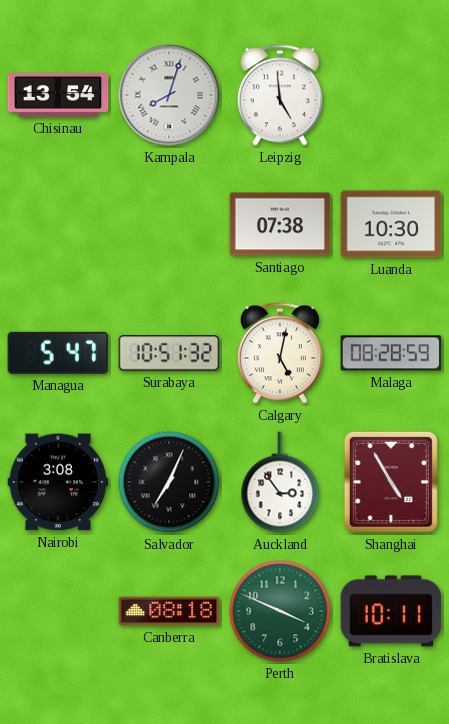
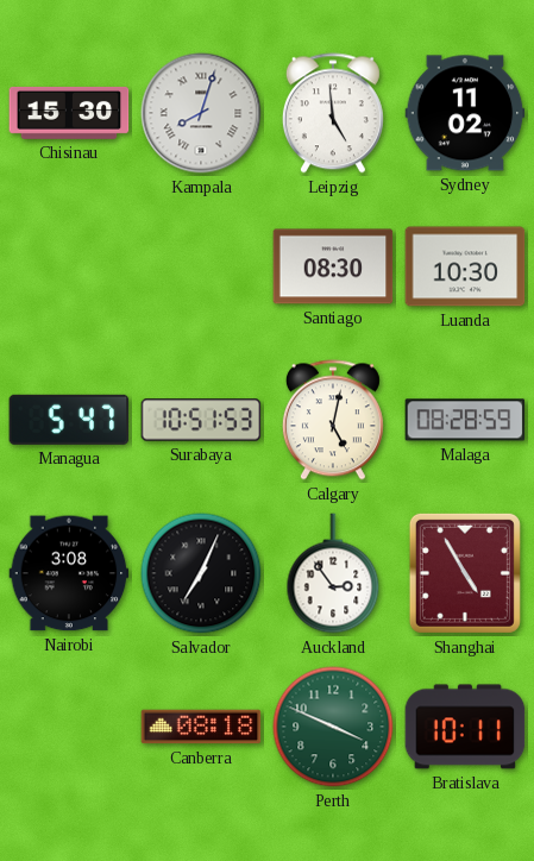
Chisinau: 13:54 -> 15:30
Sydney: none -> 11:02
Santiago: 07:38 -> 08:30
Surabaya: 10:51:32 -> 10:51:53
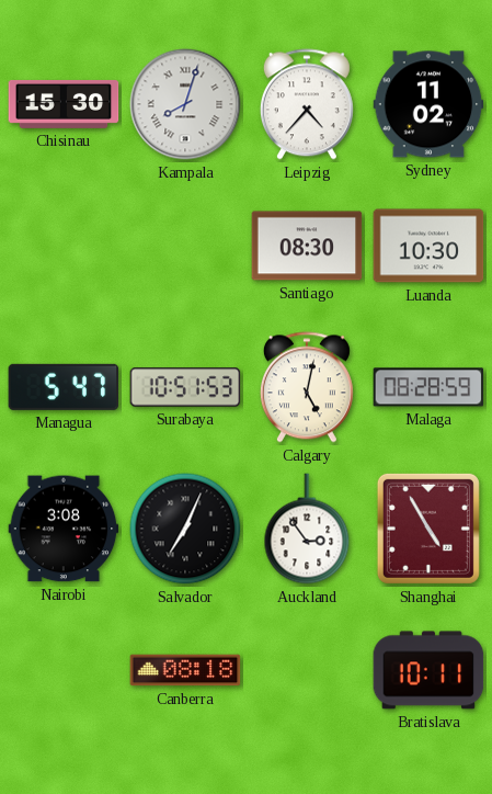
Leipzig: 4:59 -> 4:37
Perth: 3:49 -> none
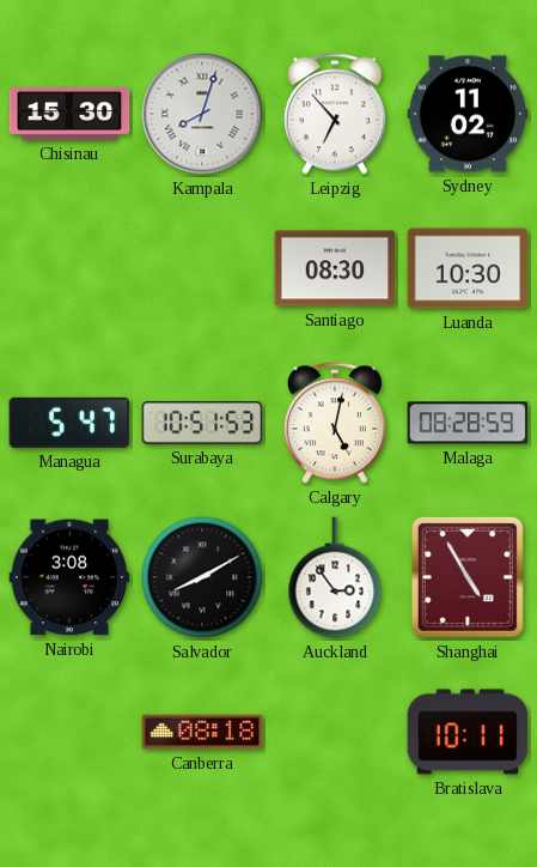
Leipzig: 4:37 -> 6:53
Salvador: 7:04 -> 8:10
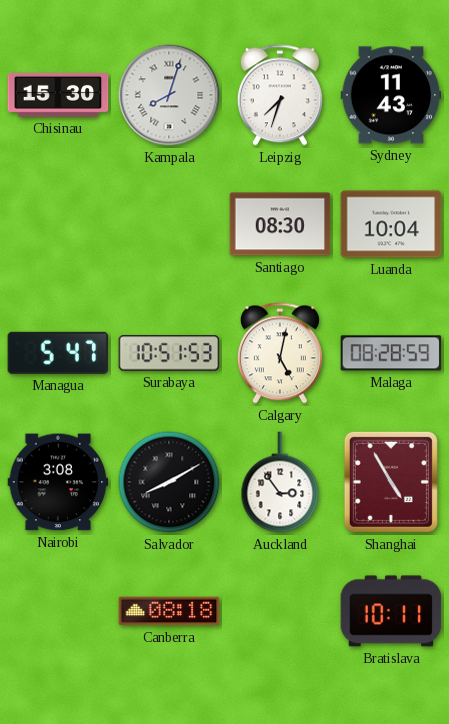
Leipzig: 6:53 -> 7:33
Sydney: 11:02 -> 11:43
Luanda: 10:30 -> 10:04
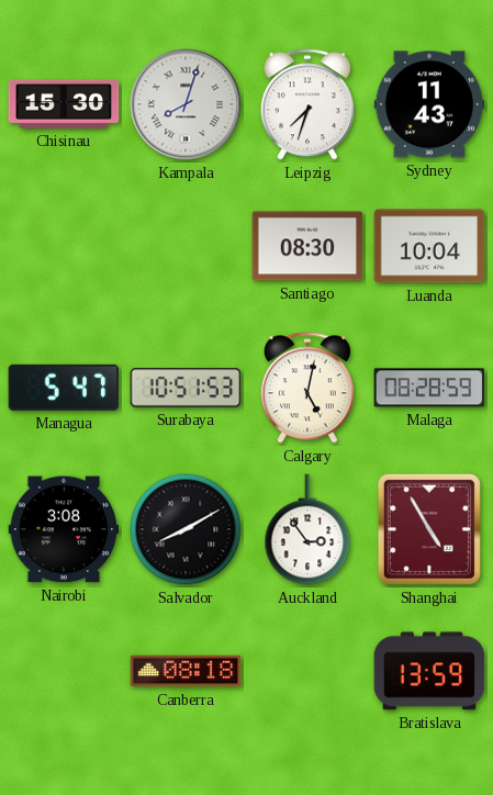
Bratislava: 10:11 -> 13:59
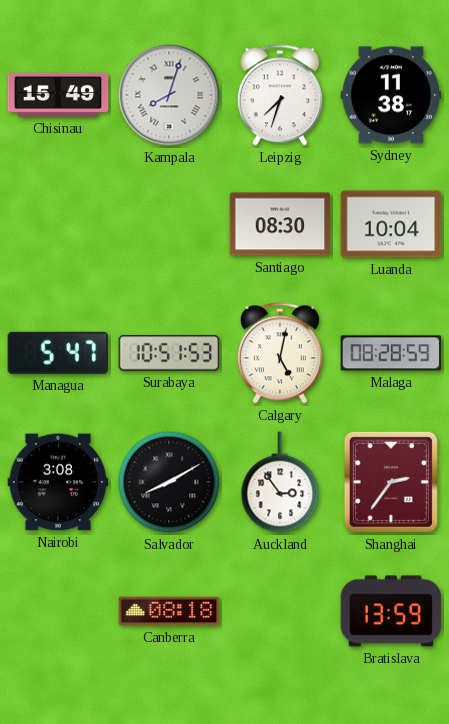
Chisinau: 15:30 -> 15:49
Sydney: 11:43 -> 11:38
Shanghai: 4:55 -> 2:36
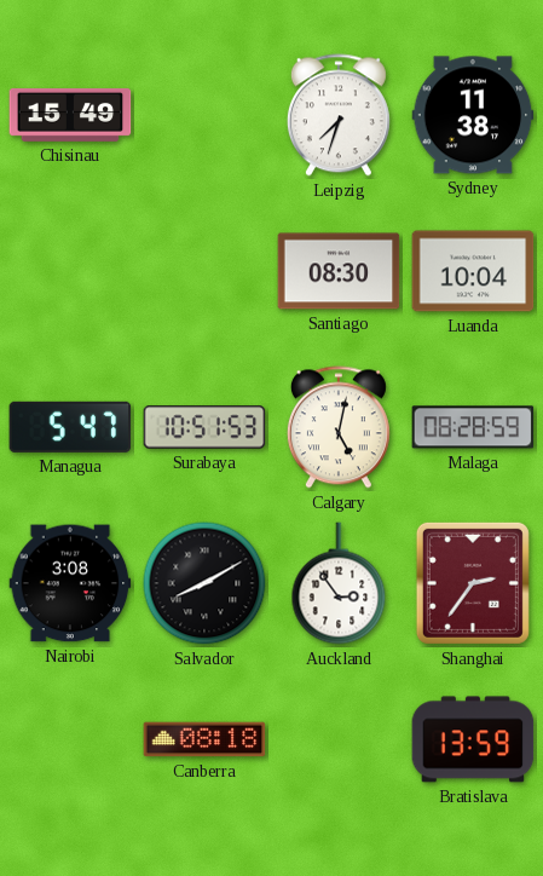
Kampala: 8:03 -> none
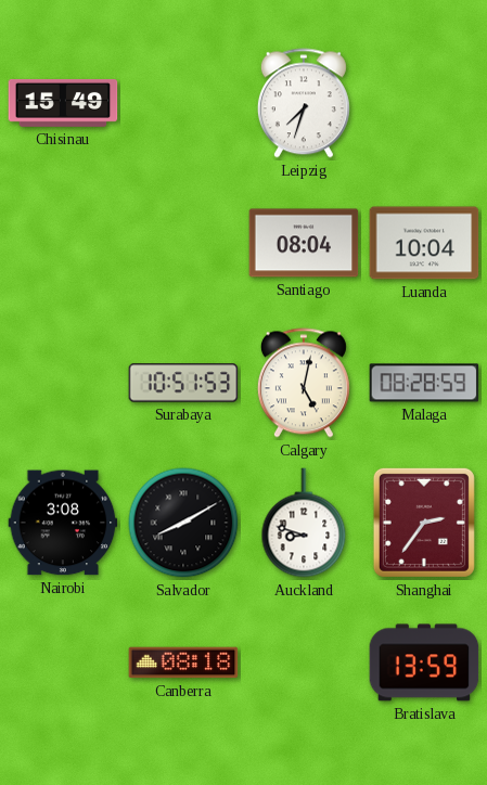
Sydney: 11:38 -> none
Santiago: 08:30 -> 08:04
Managua: 5:47 -> none
Auckland: 2:54 -> 8:48
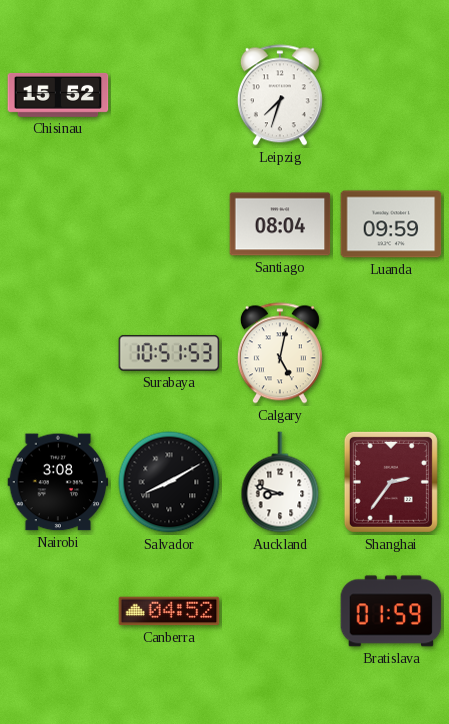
Chisinau: 15:49 -> 15:52
Luanda: 10:04 -> 09:59
Malaga: 08:28 -> none
Canberra: 08:18 -> 04:52
Bratislava: 13:59 -> 01:59
